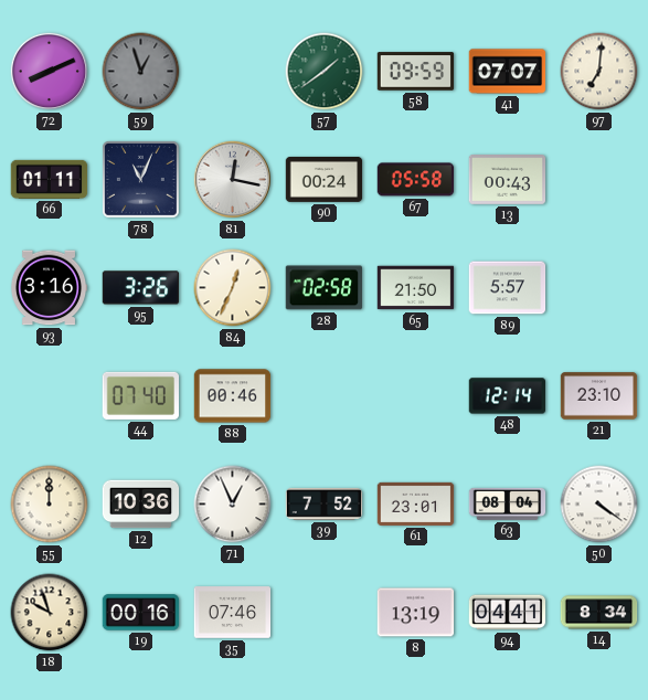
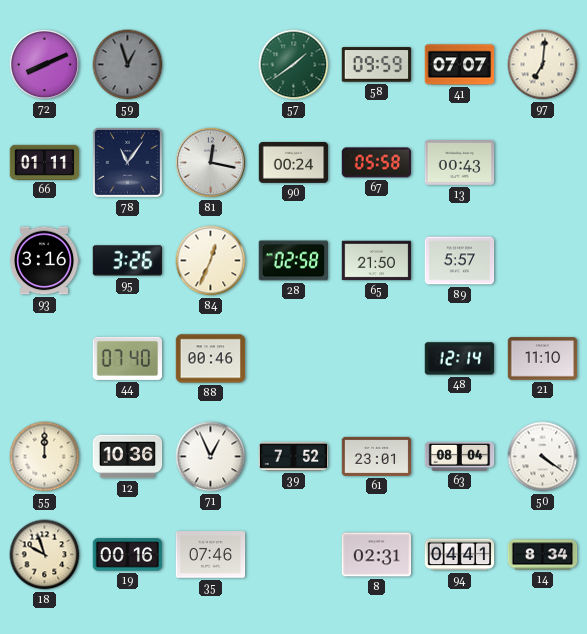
78: 11:04 -> 11:06
21: 23:10 -> 11:10
8: 13:19 -> 02:31
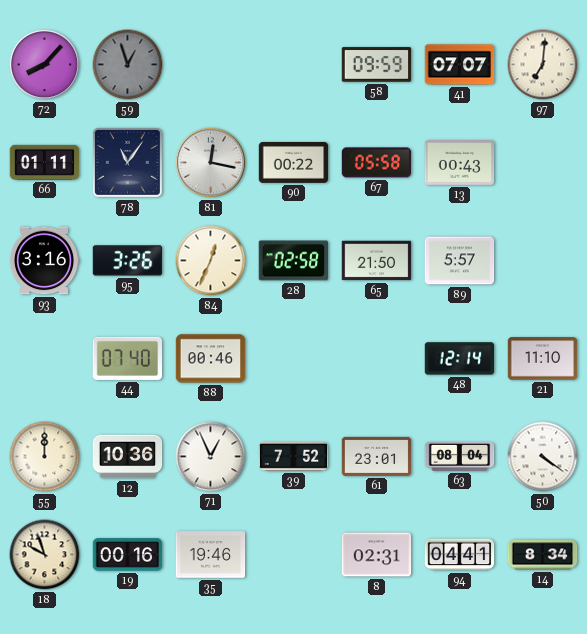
72: 8:11 -> 8:07
57: 1:39 -> none
90: 00:24 -> 00:22
35: 07:46 -> 19:46
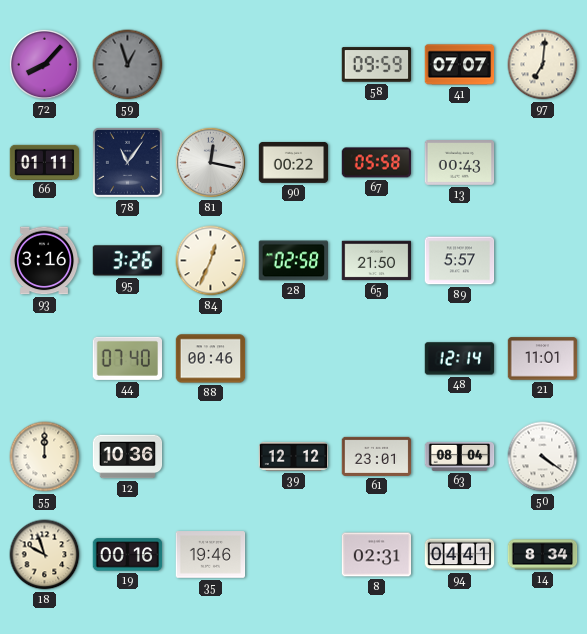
21: 11:10 -> 11:01
71: 12:56 -> none
39: 7:52 -> 12:12
